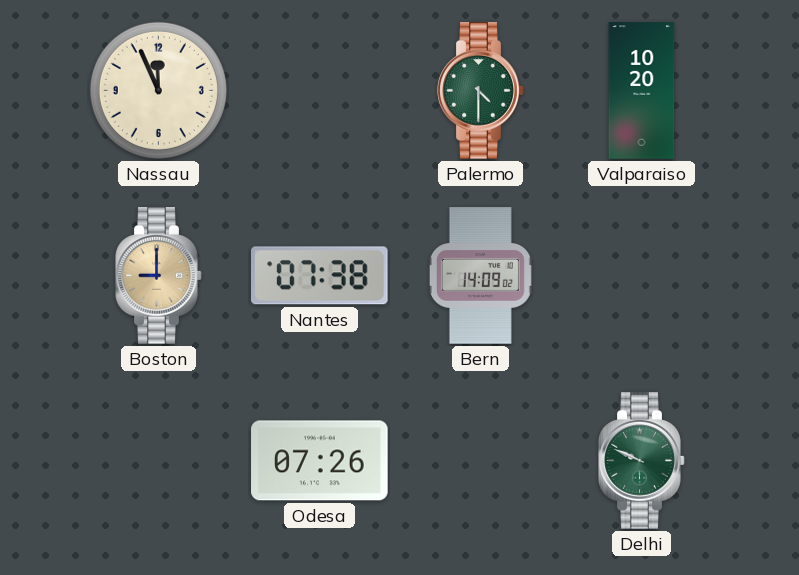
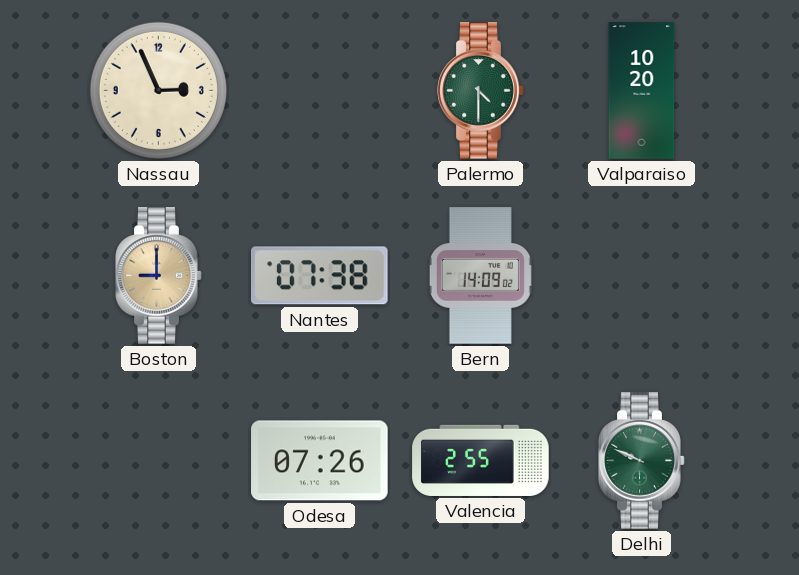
Nassau: 11:56 -> 2:56
Valencia: none -> 2:55
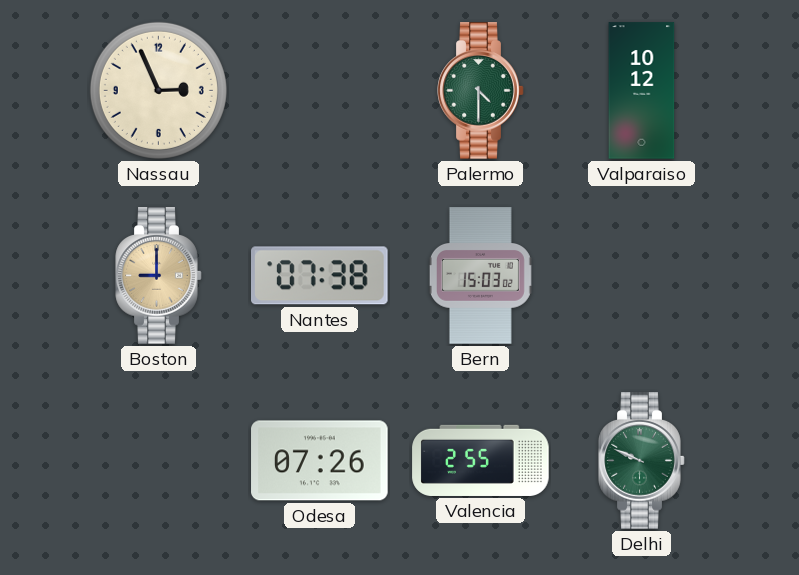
Valparaiso: 10:20 -> 10:12
Bern: 14:09 -> 15:03
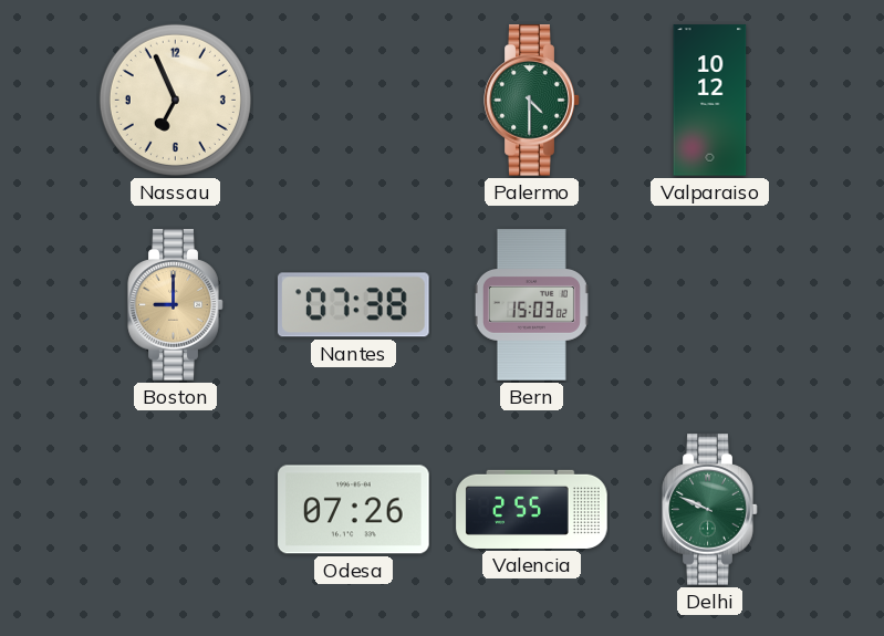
Nassau: 2:56 -> 6:56
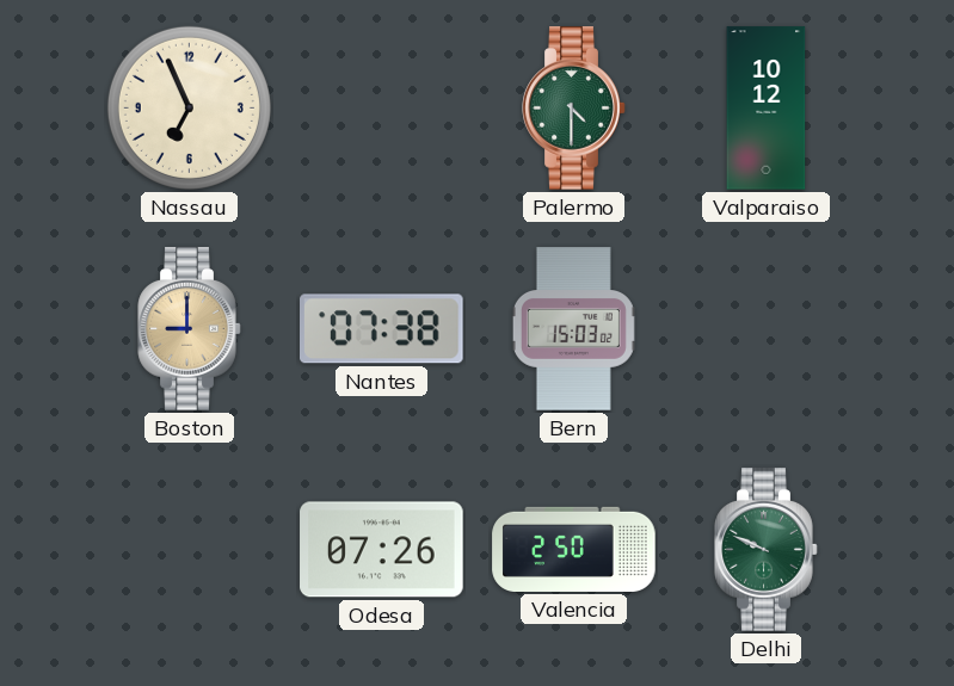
Valencia: 2:55 -> 2:50
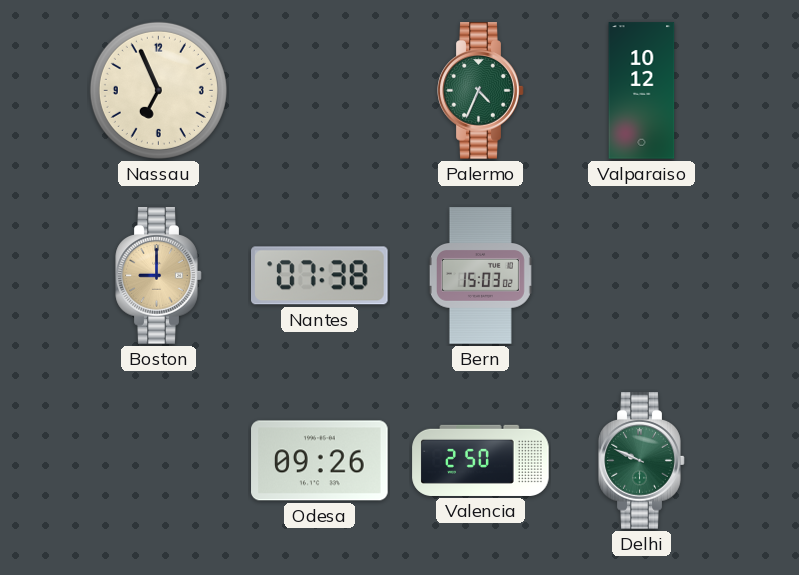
Palermo: 4:30 -> 4:34
Odesa: 07:26 -> 09:26
